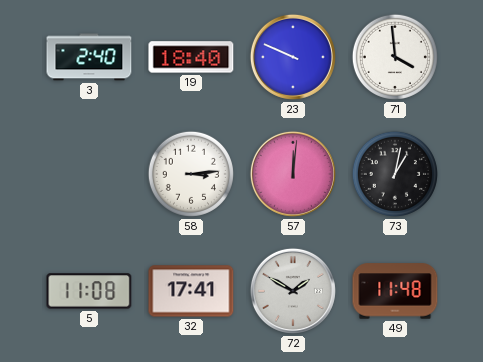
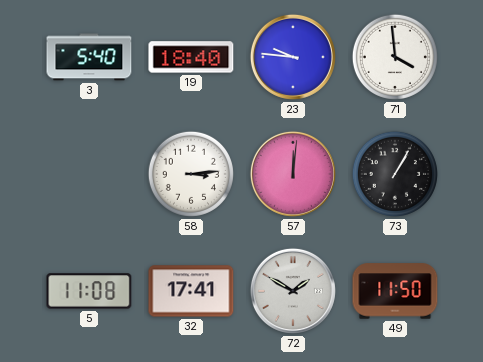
3: 2:40 -> 5:40
23: 9:49 -> 9:46
73: 1:02 -> 1:05
49: 11:48 -> 11:50
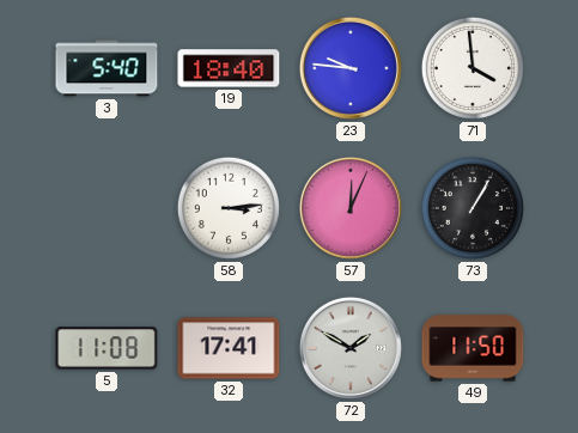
57: 12:01 -> 12:04
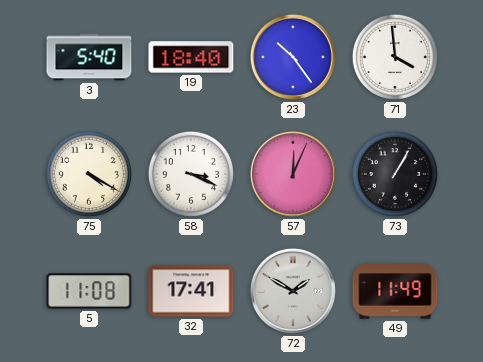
23: 9:46 -> 10:24
75: none -> 4:20
58: 3:14 -> 3:19
49: 11:50 -> 11:49
